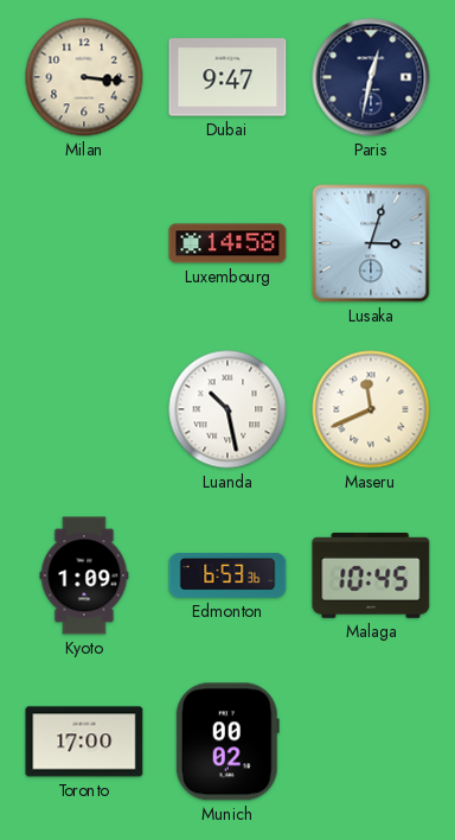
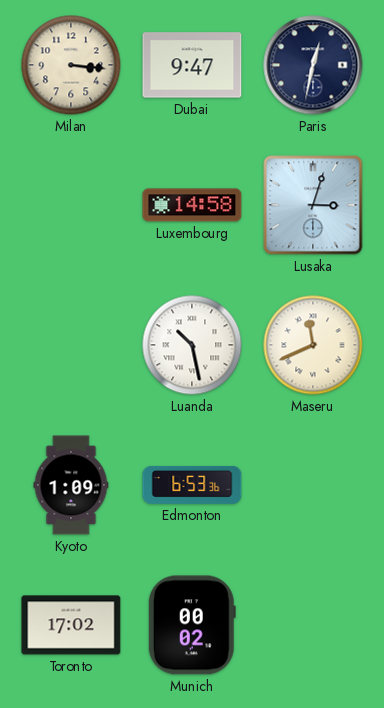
Malaga: 10:45 -> none
Toronto: 17:00 -> 17:02
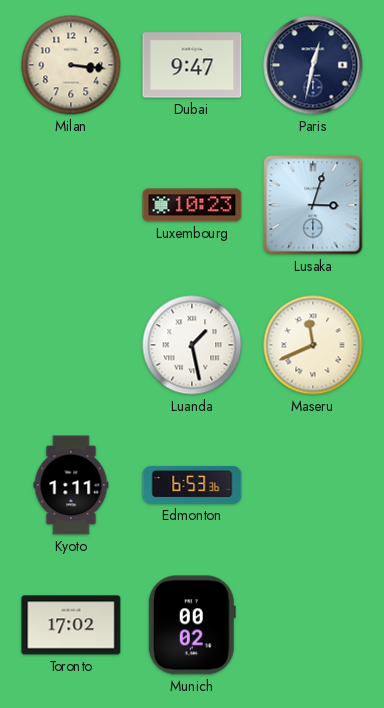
Luxembourg: 14:58 -> 10:23
Luanda: 10:28 -> 1:28
Kyoto: 1:09 -> 1:11
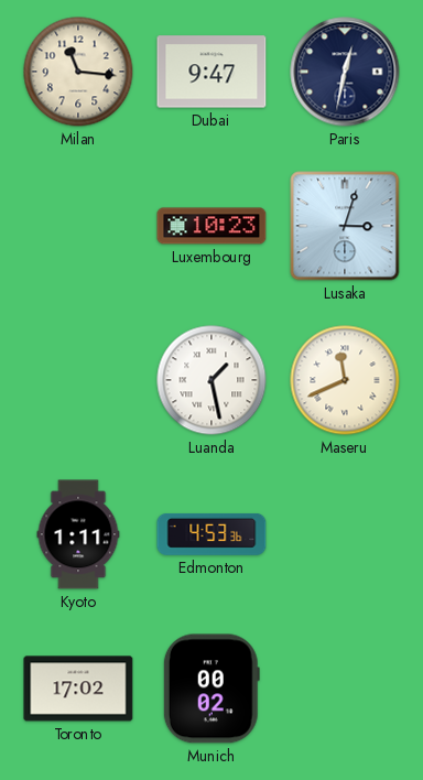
Milan: 3:16 -> 11:16
Edmonton: 6:53 -> 4:53
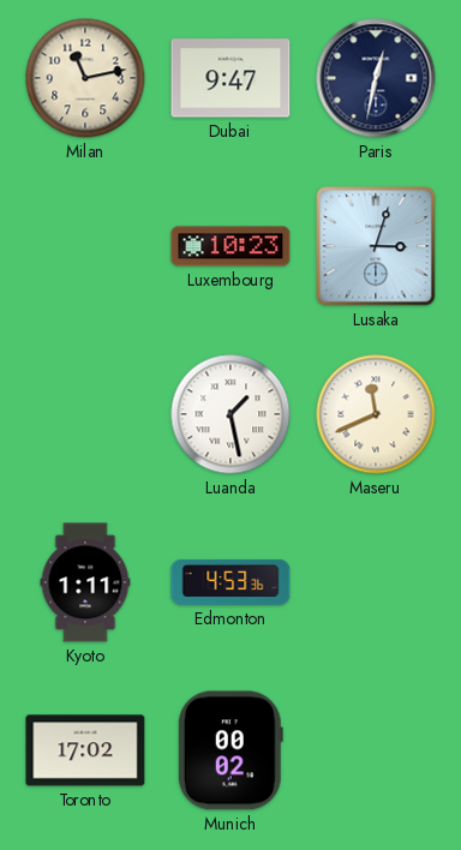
Milan: 11:16 -> 11:13
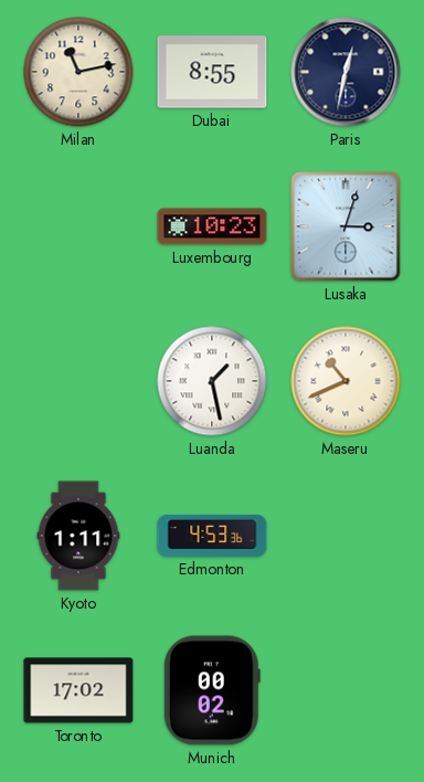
Dubai: 9:47 -> 8:55
Maseru: 11:41 -> 10:41
